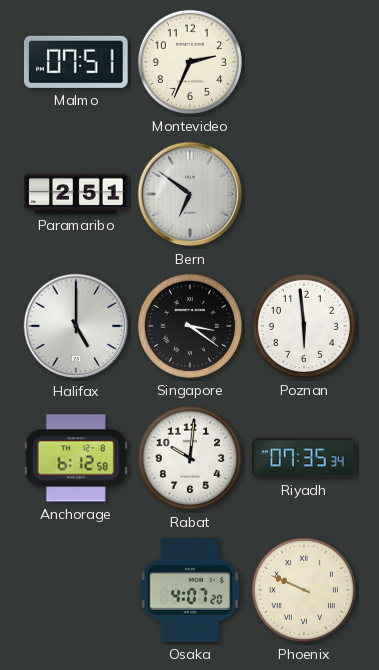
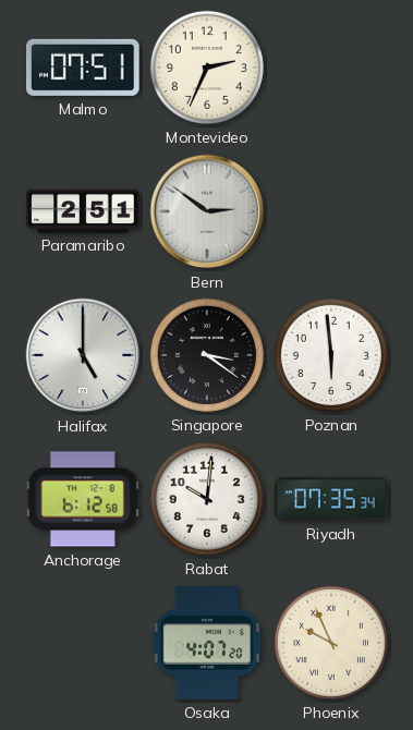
Bern: 6:51 -> 2:51
Phoenix: 9:49 -> 9:56
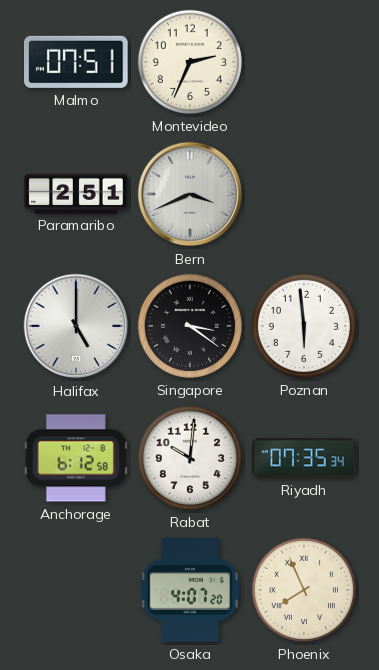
Bern: 2:51 -> 3:41
Phoenix: 9:56 -> 7:56
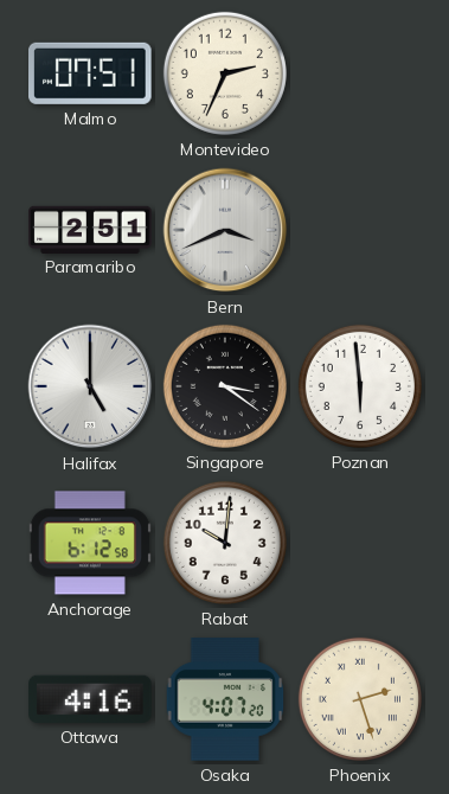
Riyadh: 07:35 -> none
Ottawa: none -> 4:16
Phoenix: 7:56 -> 2:27
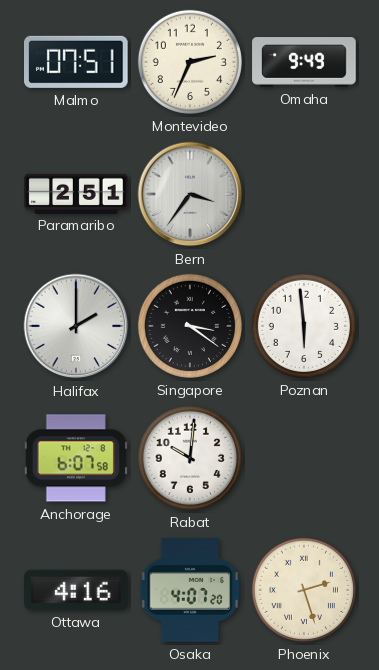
Omaha: none -> 9:49
Bern: 3:41 -> 3:36
Halifax: 5:00 -> 2:00
Anchorage: 6:12 -> 6:07
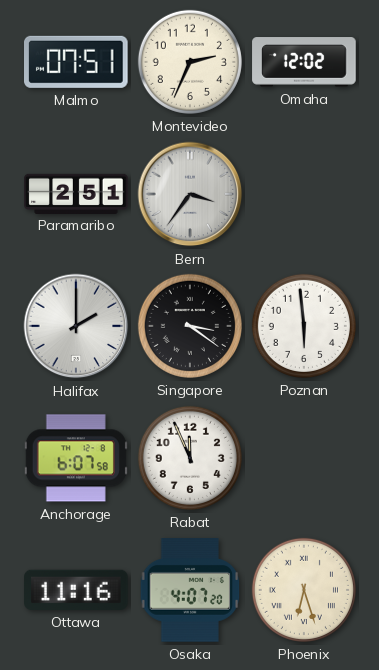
Omaha: 9:49 -> 12:02
Rabat: 10:01 -> 11:56
Ottawa: 4:16 -> 11:16
Phoenix: 2:27 -> 6:27
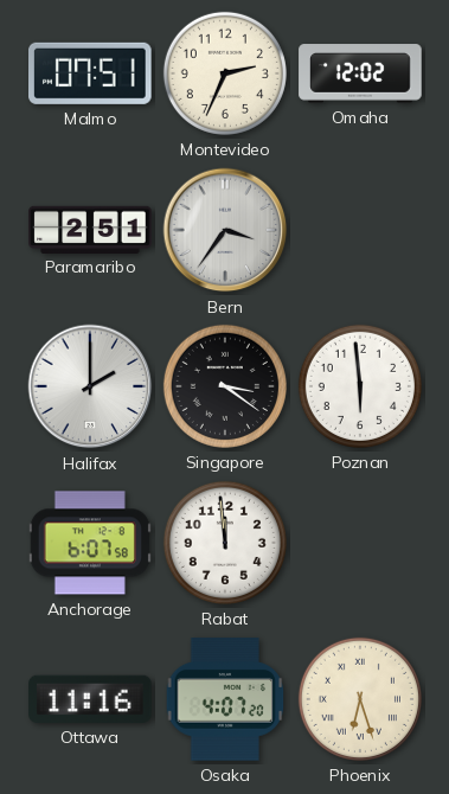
Rabat: 11:56 -> 11:59
